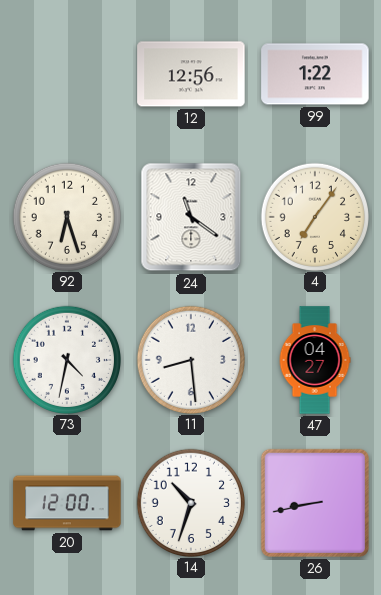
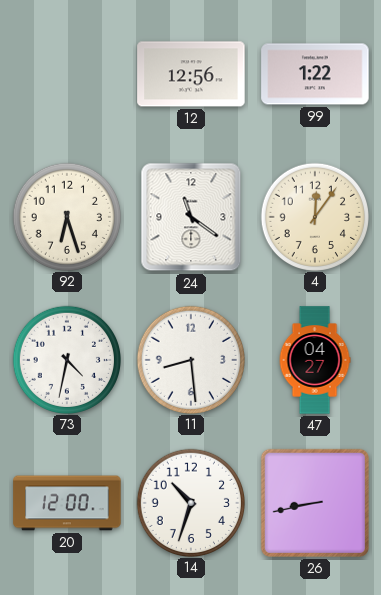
4: 7:06 -> 12:06
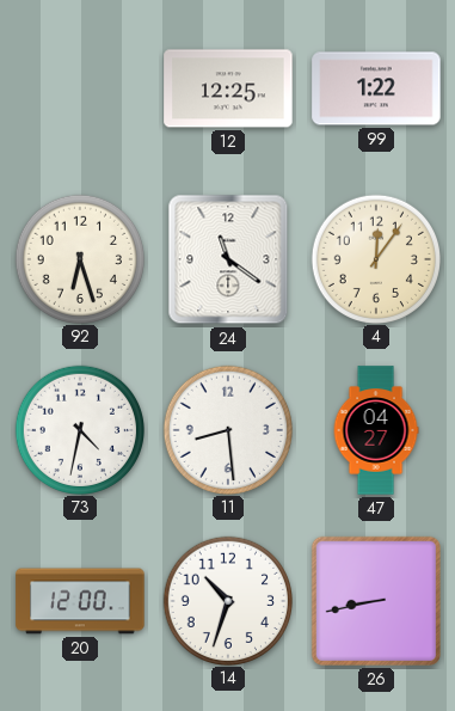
12: 12:56 -> 12:25
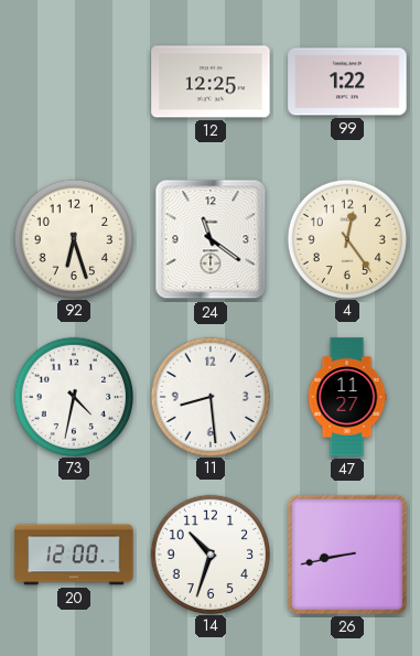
4: 12:06 -> 12:24
47: 04:27 -> 11:27
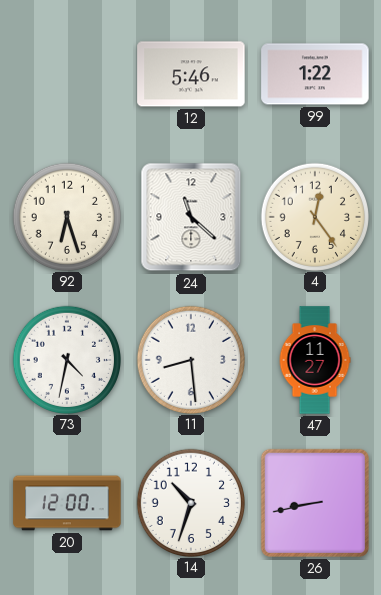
12: 12:25 -> 5:46
24: 11:21 -> 11:22
